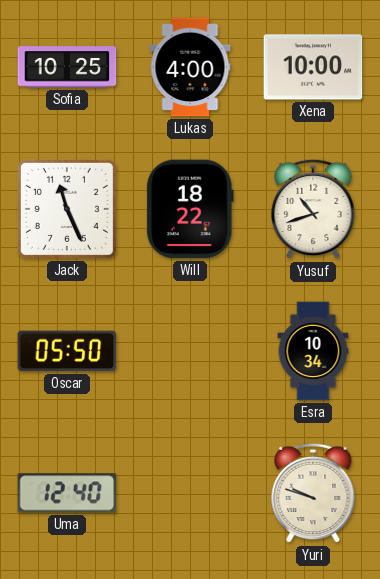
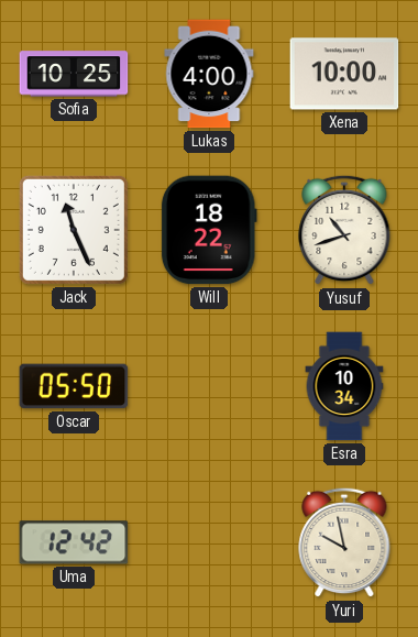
Uma: 12:40 -> 12:42
Yuri: 9:48 -> 9:58
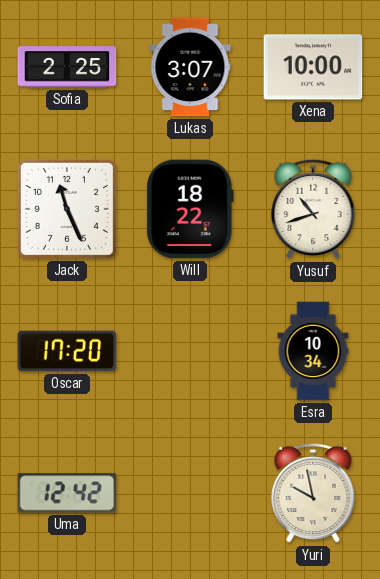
Sofia: 10:25 -> 2:25
Lukas: 4:00 -> 3:07
Oscar: 05:50 -> 17:20
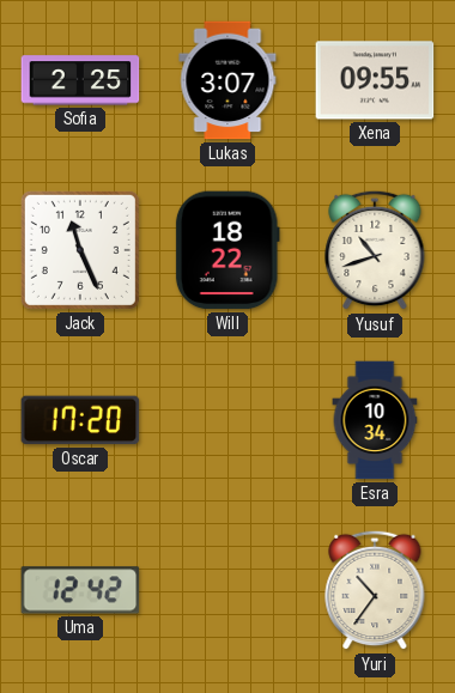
Xena: 10:00 -> 09:55
Yuri: 9:58 -> 10:36
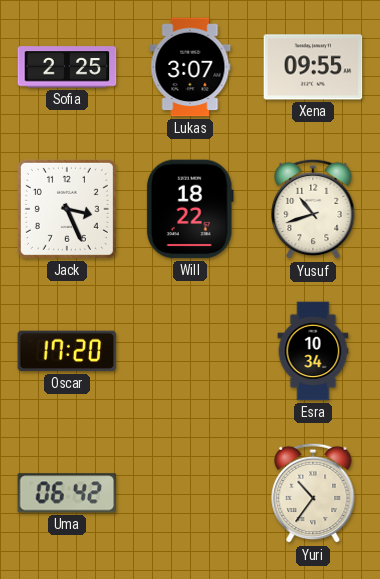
Jack: 11:26 -> 3:26
Uma: 12:42 -> 06:42
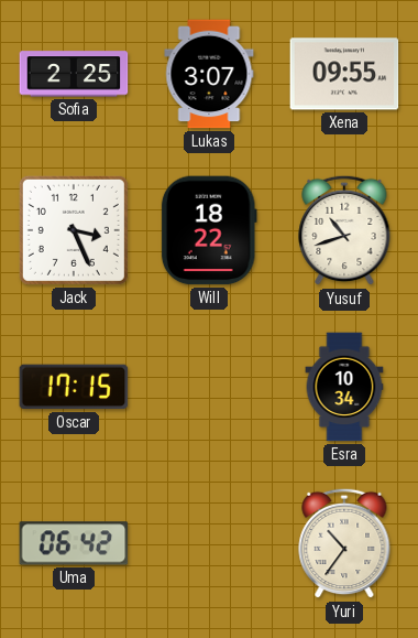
Oscar: 17:20 -> 17:15
